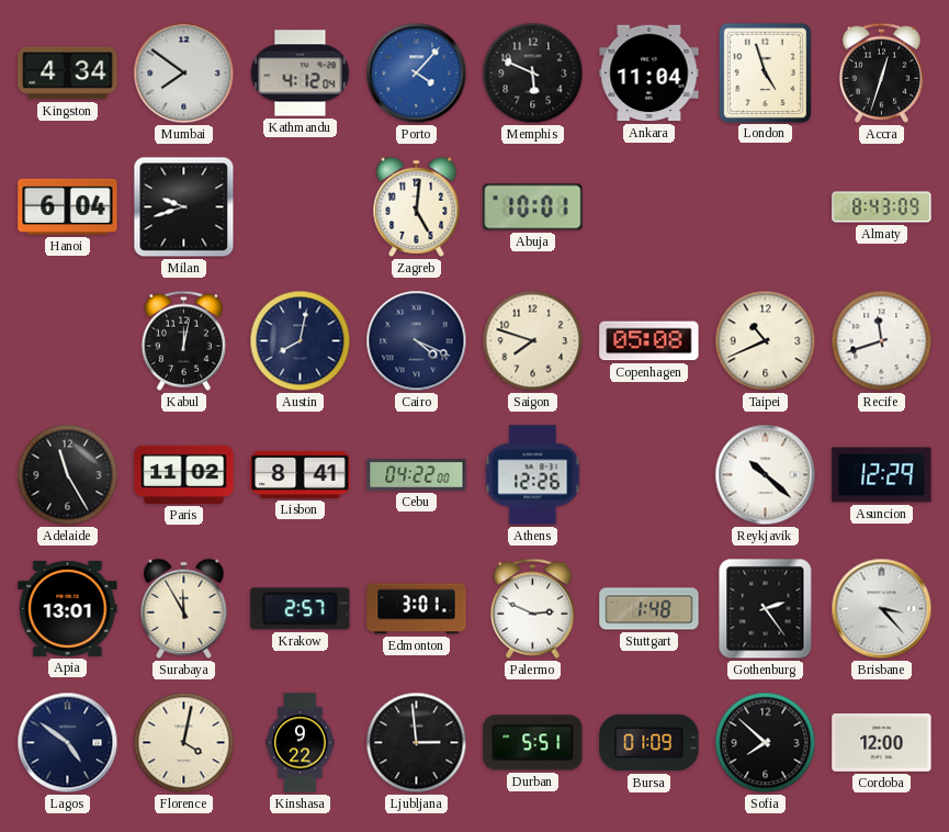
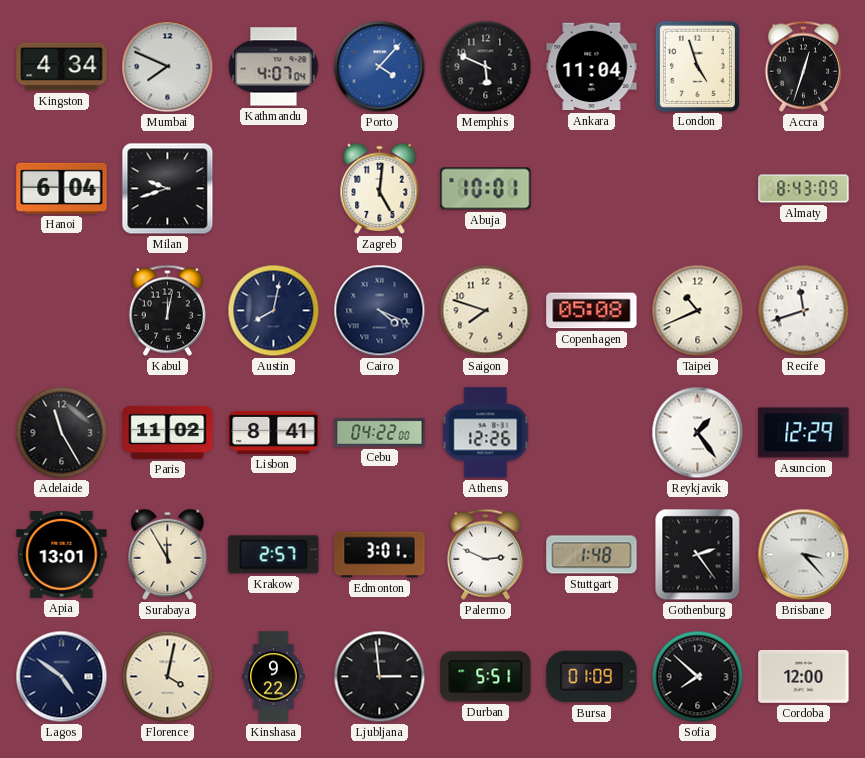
Mumbai: 7:51 -> 7:49
Kathmandu: 4:12 -> 4:07
Reykjavik: 10:22 -> 1:24
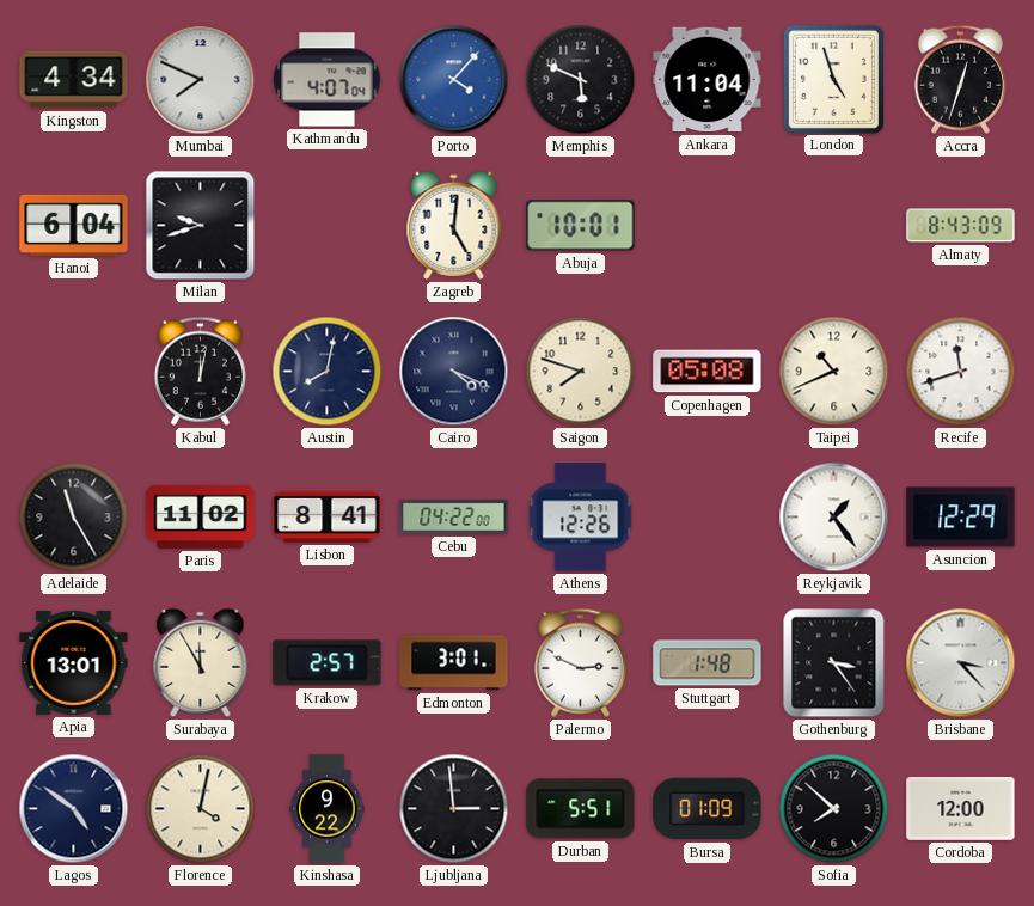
Gothenburg: 2:24 -> 3:24
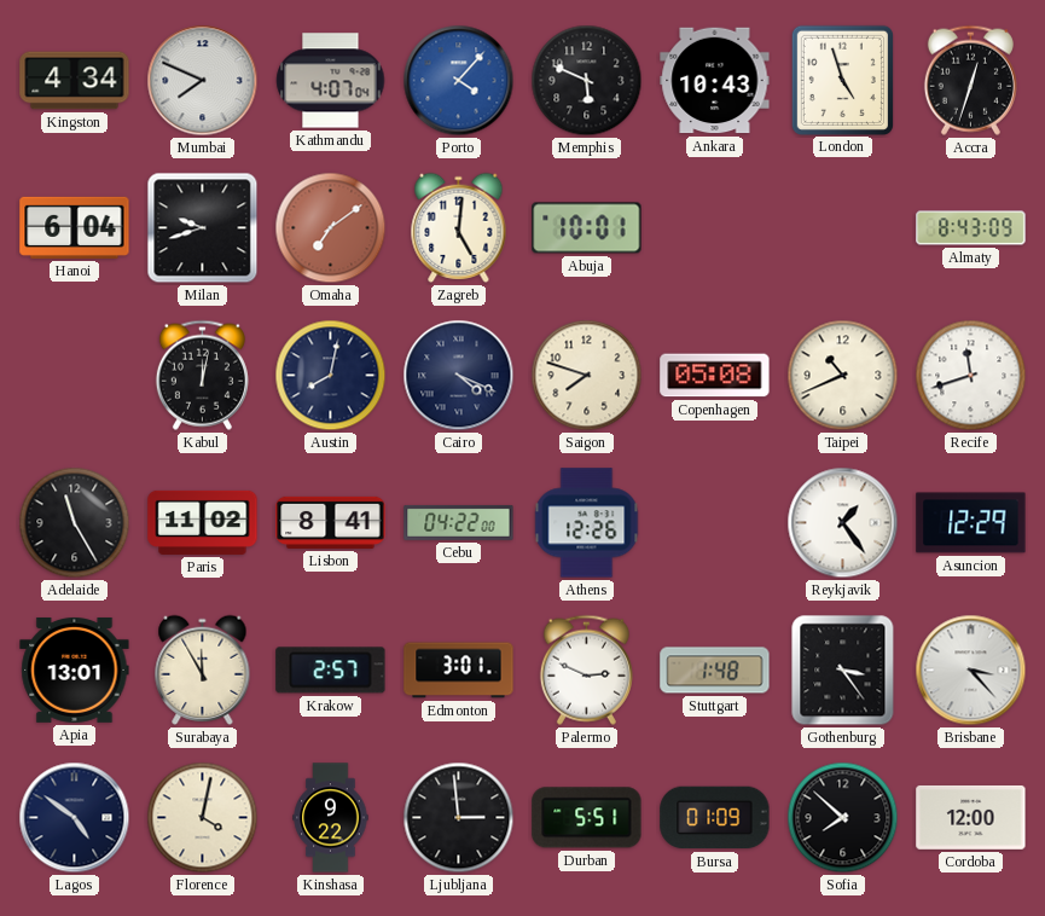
Ankara: 11:04 -> 10:43
Omaha: none -> 7:09
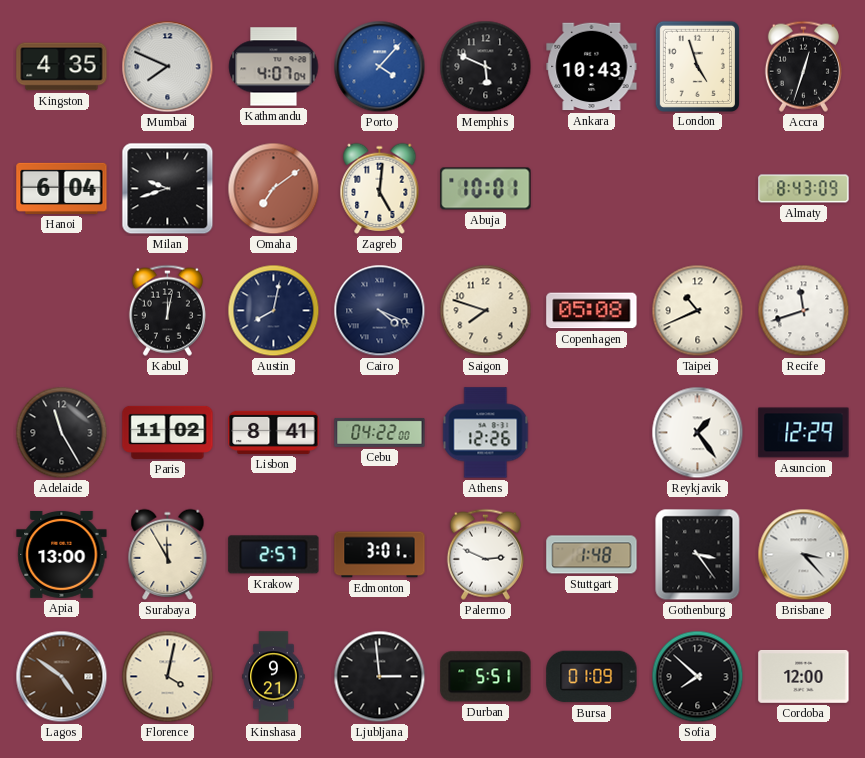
Kingston: 4:34 -> 4:35
Apia: 13:01 -> 13:00
Lagos dial: navy -> brown
Kinshasa: 9:22 -> 9:21
